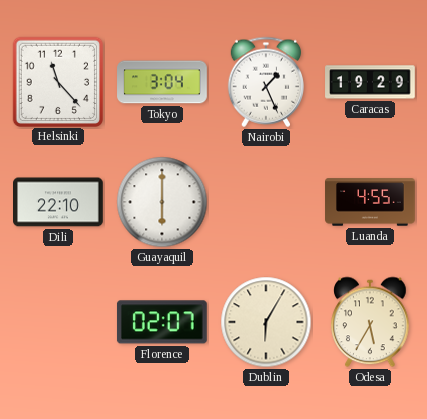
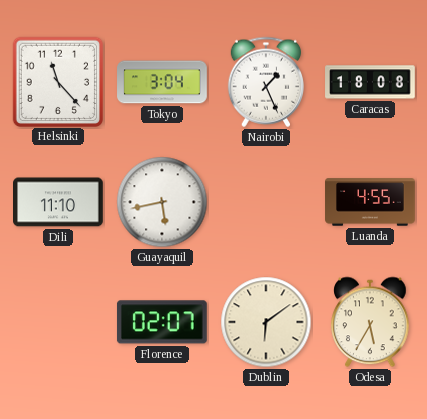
Caracas: 19:29 -> 18:08
Dili: 22:10 -> 11:10
Guayaquil: 6:00 -> 5:43
Dublin: 6:05 -> 6:09
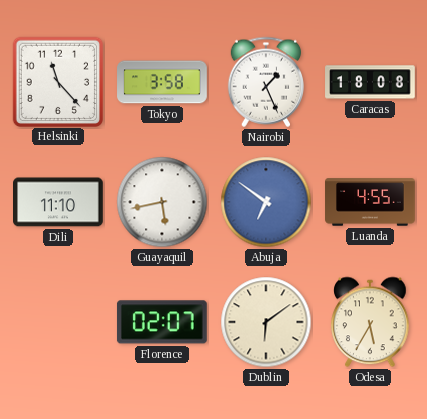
Tokyo: 3:04 -> 3:58
Abuja: none -> 6:51
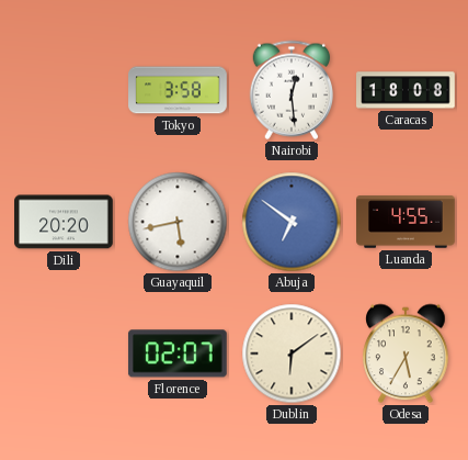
Helsinki: 11:23 -> none
Nairobi: 1:26 -> 12:29
Dili: 11:10 -> 20:20
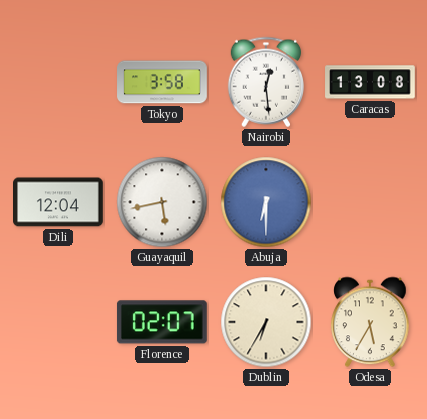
Caracas: 18:08 -> 13:08
Dili: 20:20 -> 12:04
Abuja: 6:51 -> 6:30
Luanda: 4:55 -> none
Dublin: 6:09 -> 6:35
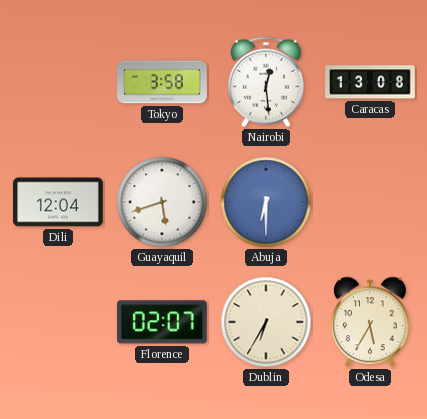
Guayaquil: 5:43 -> 5:42
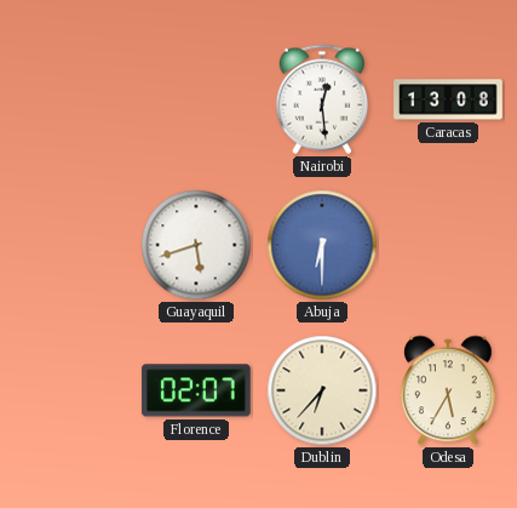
Tokyo: 3:58 -> none
Dili: 12:04 -> none
Dublin: 6:35 -> 6:37
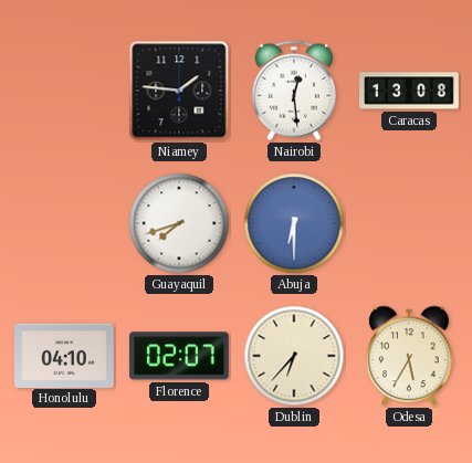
Niamey: none -> 1:46
Guayaquil: 5:42 -> 7:42
Honolulu: none -> 04:10
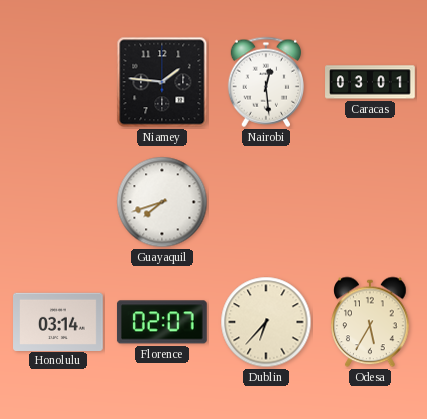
Caracas: 13:08 -> 03:01
Abuja: 6:30 -> none
Honolulu: 04:10 -> 03:14
